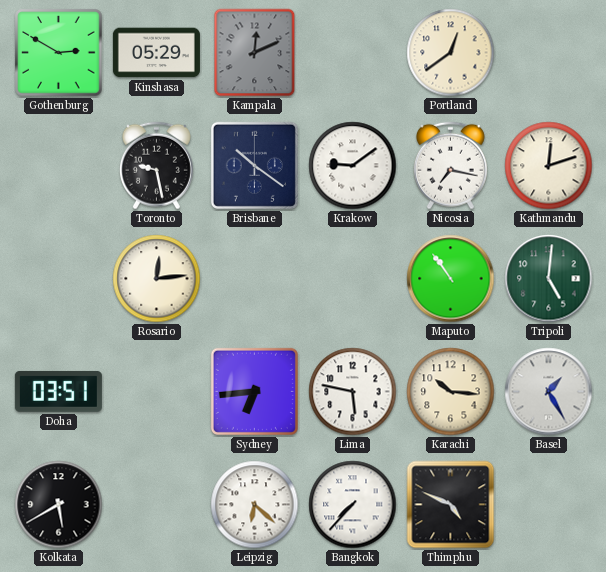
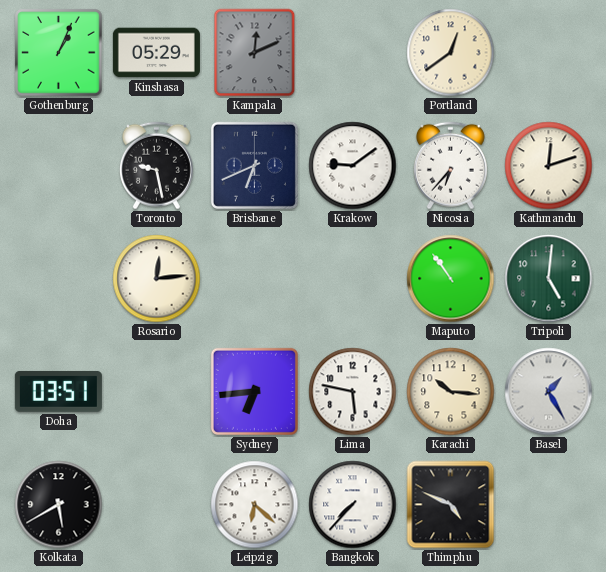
Gothenburg: 2:50 -> 1:04
Brisbane: 10:21 -> 6:41
Nicosia: 7:17 -> 6:37
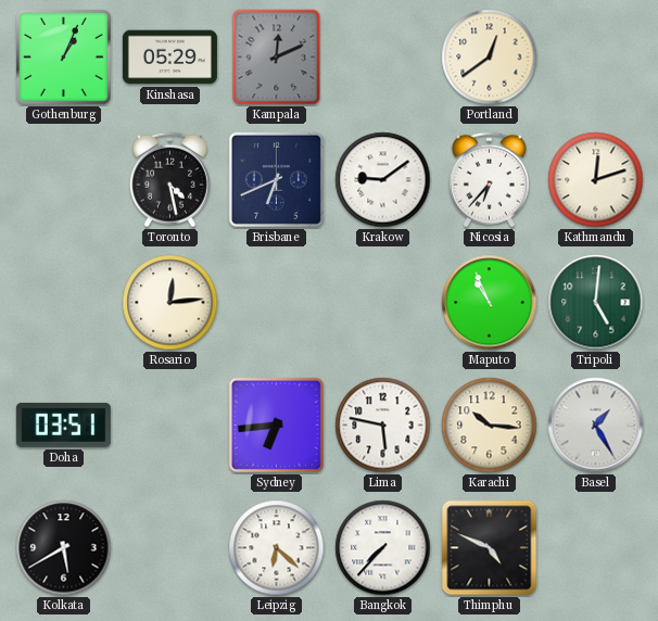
Toronto: 9:28 -> 4:28
Maputo: 10:54 -> 10:56
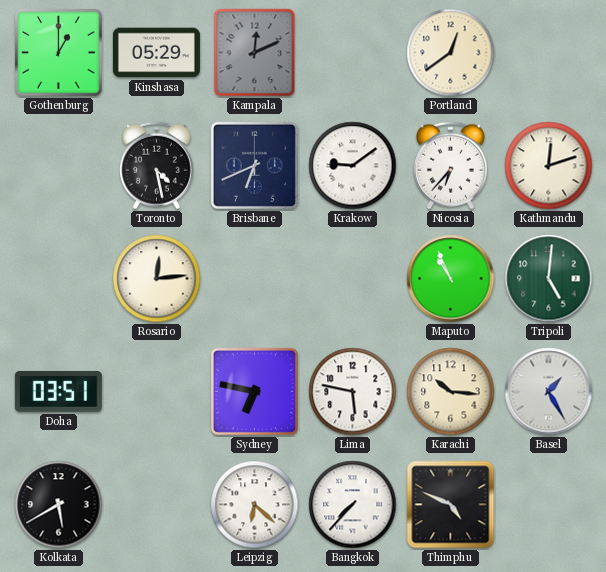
Gothenburg: 1:04 -> 1:00
Sydney: 6:44 -> 6:47
